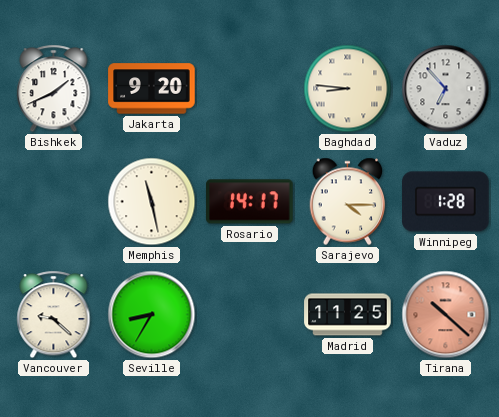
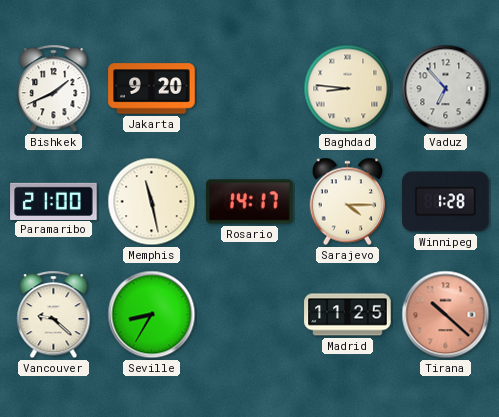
Paramaribo: none -> 21:00
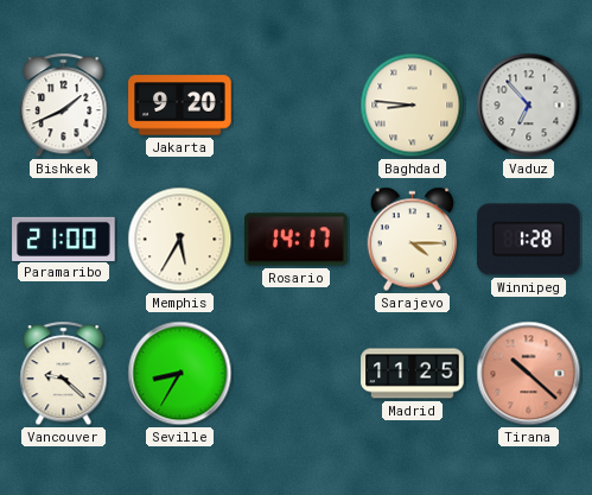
Memphis: 11:28 -> 5:35
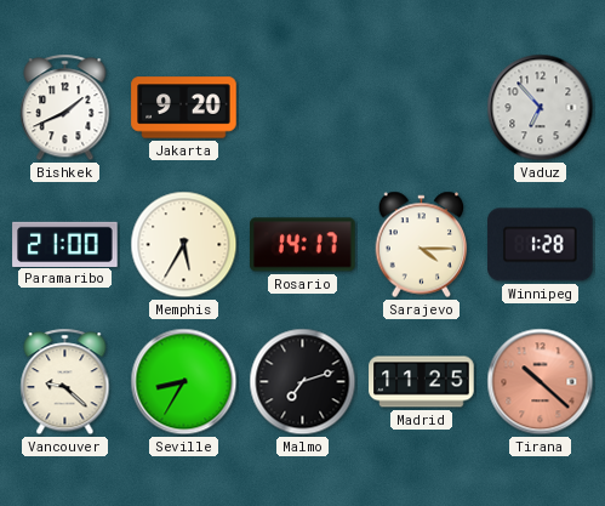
Baghdad: 8:46 -> none
Malmo: none -> 7:12
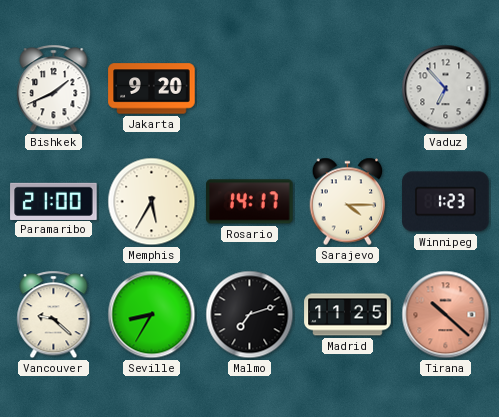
Winnipeg: 1:28 -> 1:23
